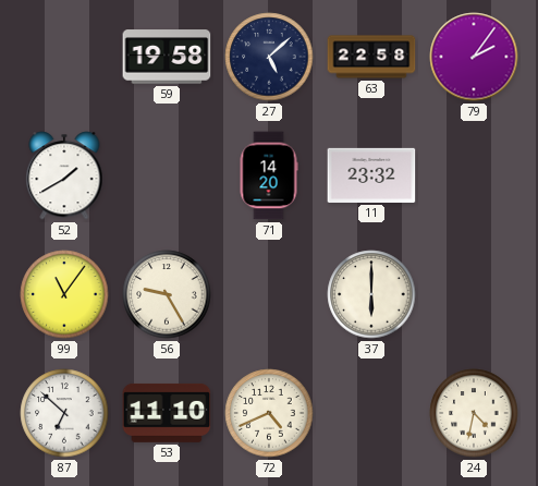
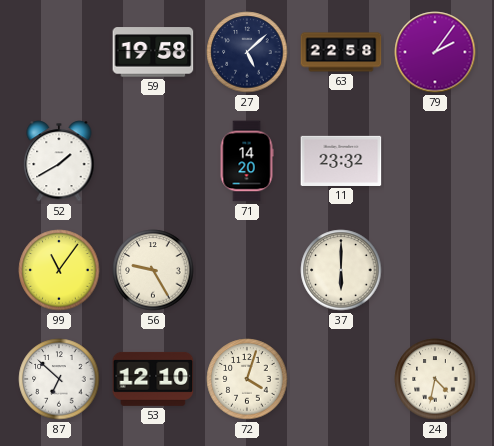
53: 11:10 -> 12:10
72: 4:41 -> 4:03
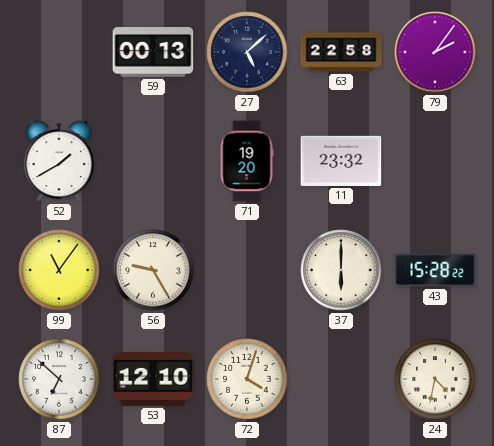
59: 19:58 -> 00:13
71: 14:20 -> 19:20
43: none -> 15:28
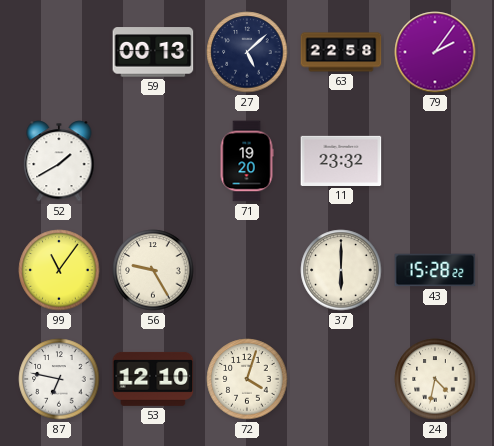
87: 6:52 -> 6:47
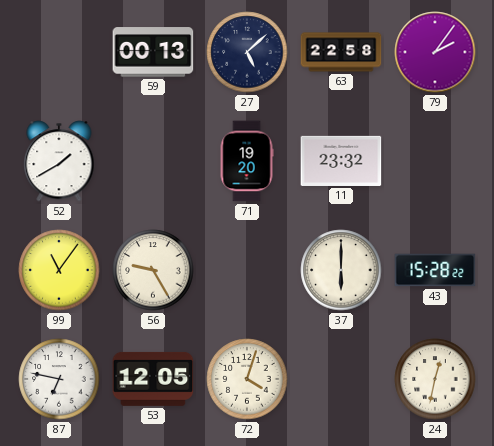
53: 12:10 -> 12:05
24: 4:32 -> 12:32
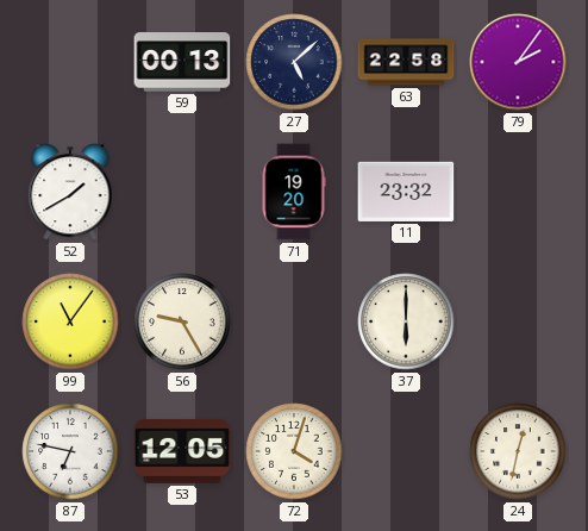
43: 15:28 -> none
